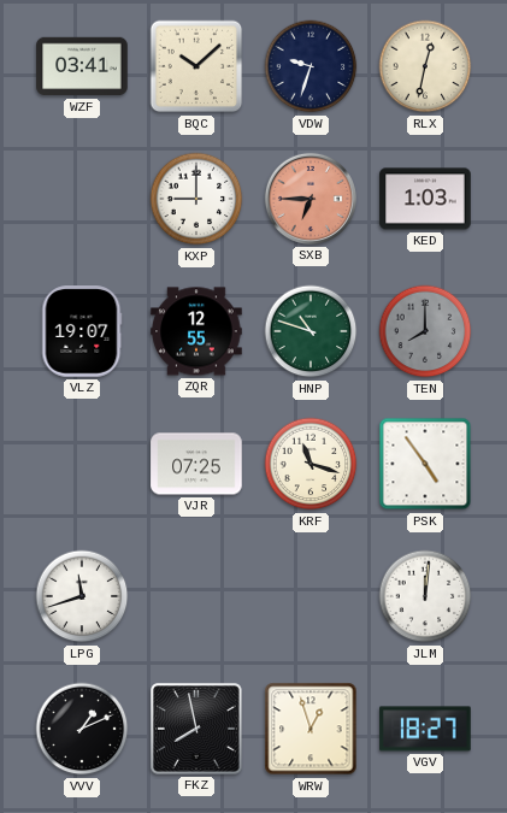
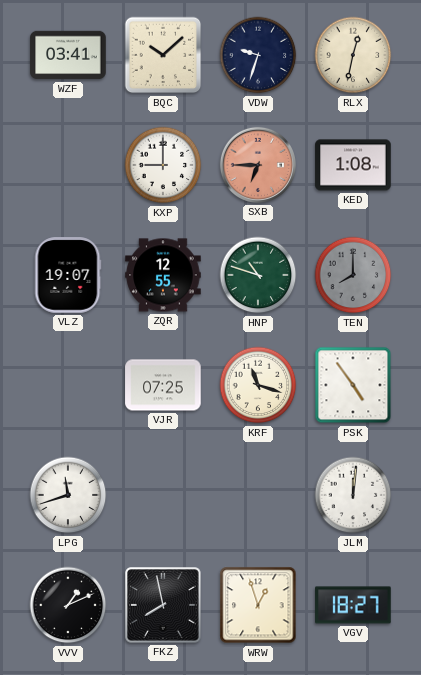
KED: 1:03 -> 1:08
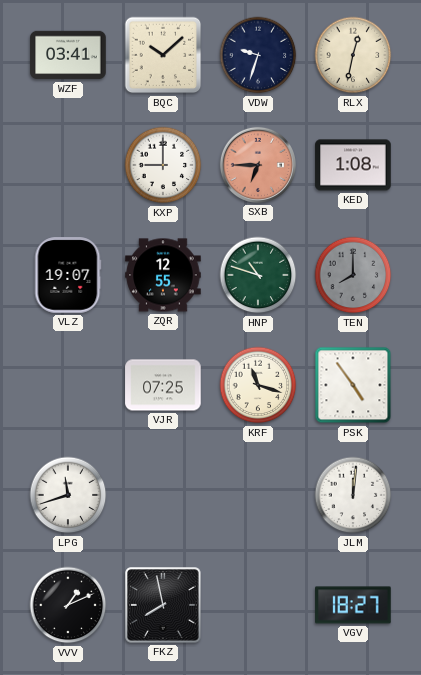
WRW: 12:57 -> none
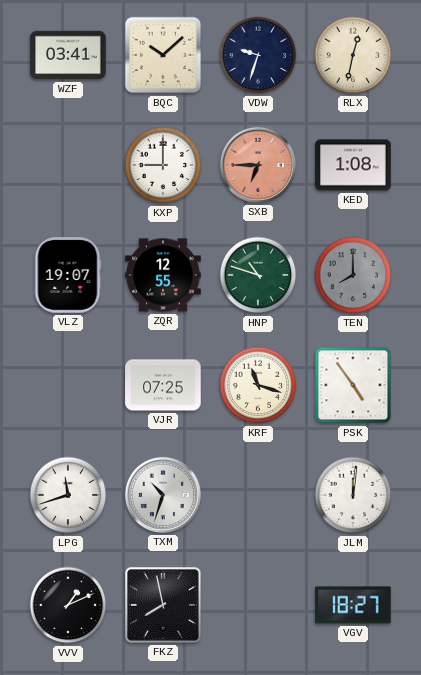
TXM: none -> 10:33
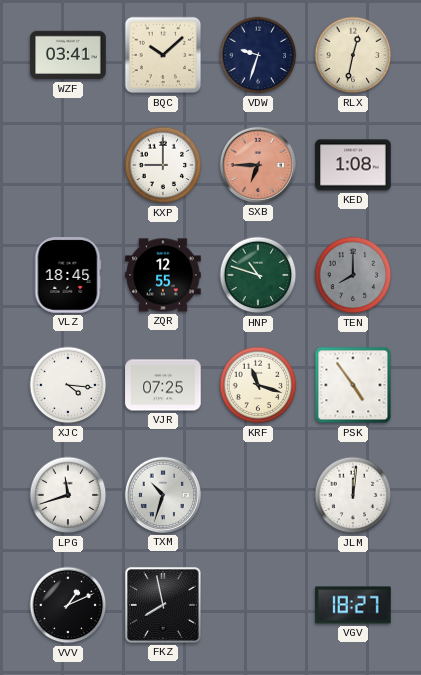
VLZ: 19:07 -> 18:45
XJC: none -> 4:16
